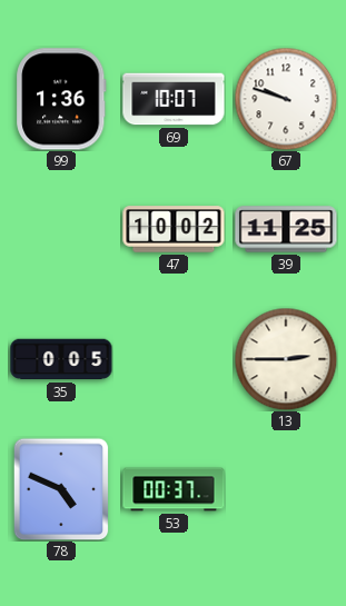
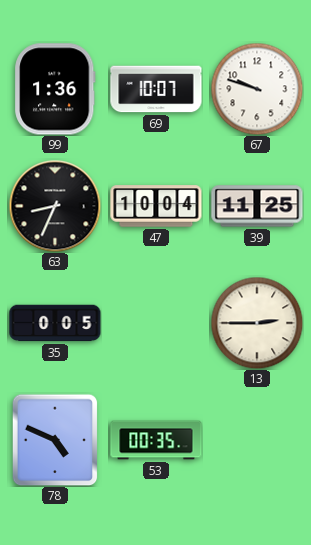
63: none -> 8:34
47: 10:02 -> 10:04
53: 00:37 -> 00:35
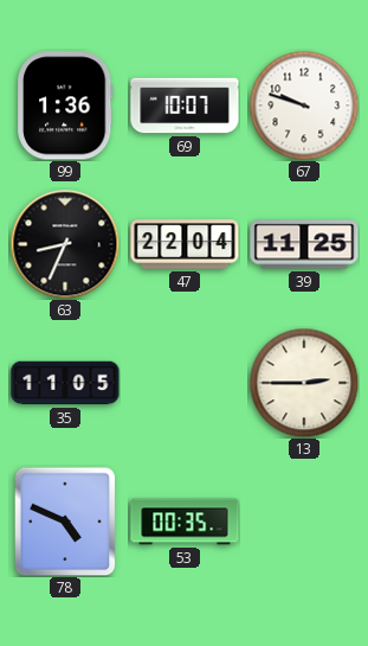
47: 10:04 -> 22:04
35: 0:05 -> 11:05
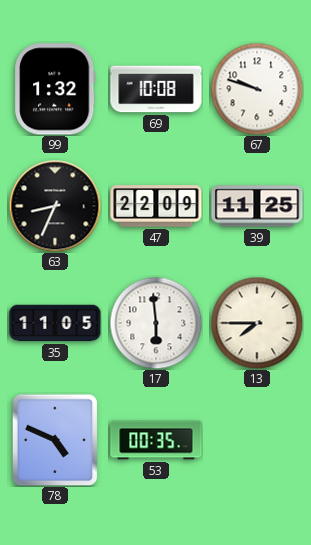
99: 1:36 -> 1:32
69: 10:07 -> 10:08
47: 22:04 -> 22:09
17: none -> 5:59
13: 2:45 -> 7:45
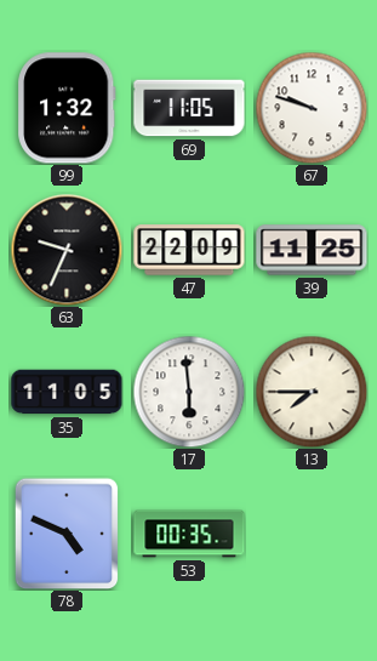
69: 10:08 -> 11:05
63: 8:34 -> 9:34
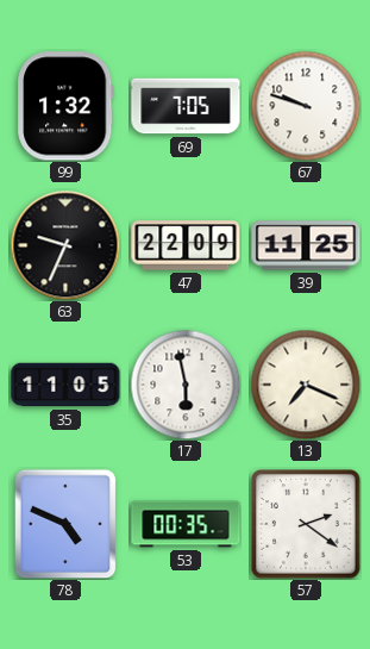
69: 11:05 -> 7:05
17: 5:59 -> 5:58
13: 7:45 -> 7:19
57: none -> 2:21
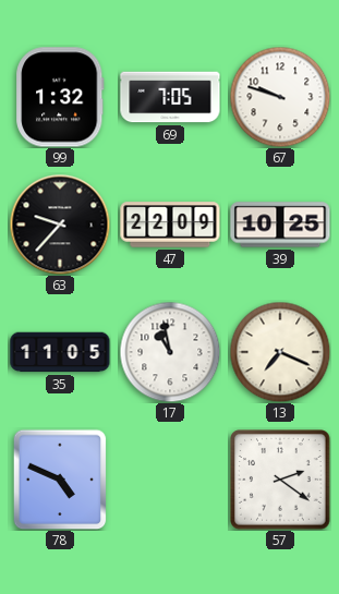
63: 9:34 -> 9:37
39: 11:25 -> 10:25
17: 5:58 -> 10:58
53: 00:35 -> none
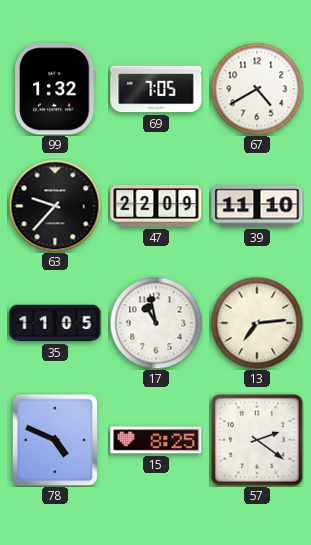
67: 9:48 -> 4:40
39: 10:25 -> 11:10
13: 7:19 -> 7:14
15: none -> 8:25
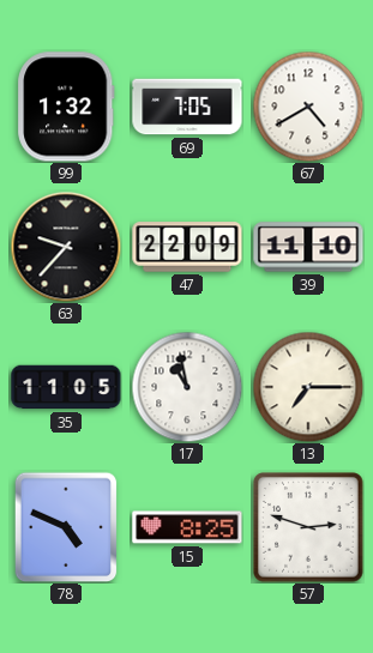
13: 7:14 -> 7:15
57: 2:21 -> 2:48
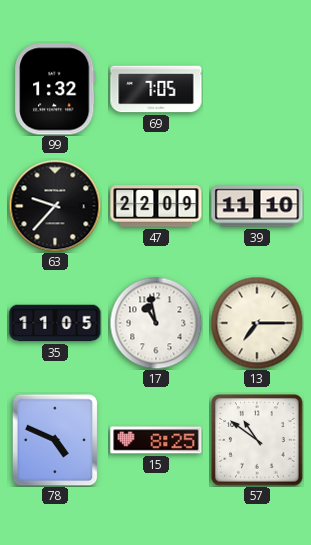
67: 4:40 -> none
57: 2:48 -> 10:51
